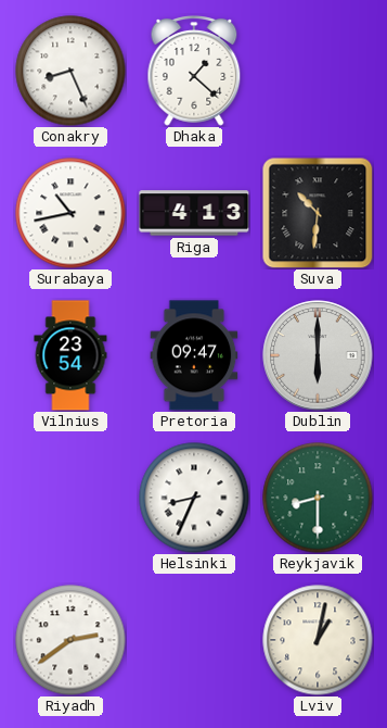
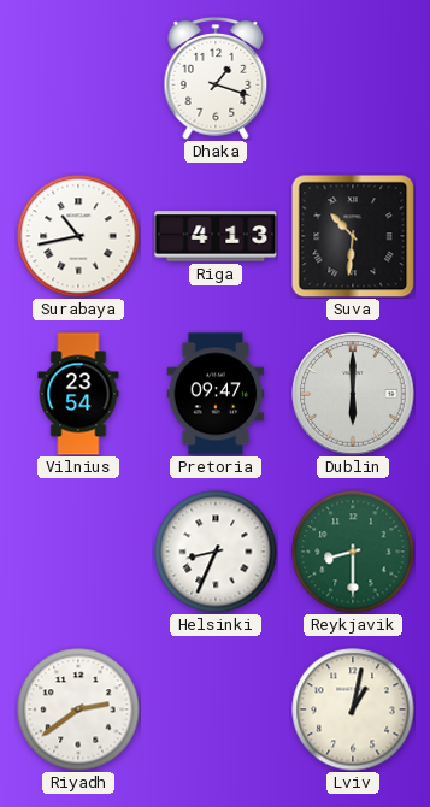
Conakry: 8:26 -> none
Dhaka: 1:22 -> 1:18
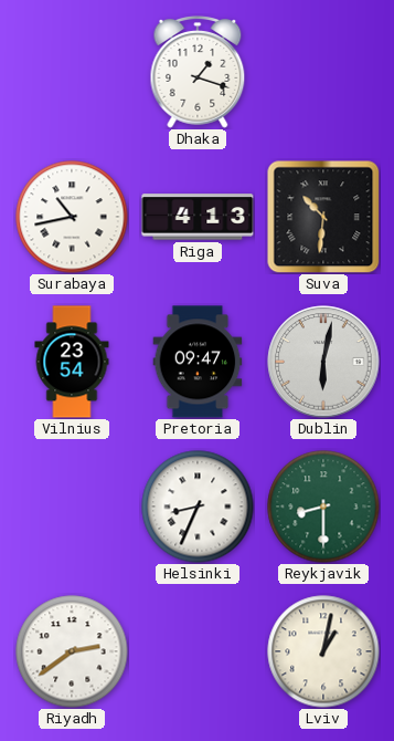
Dublin: 6:00 -> 6:02
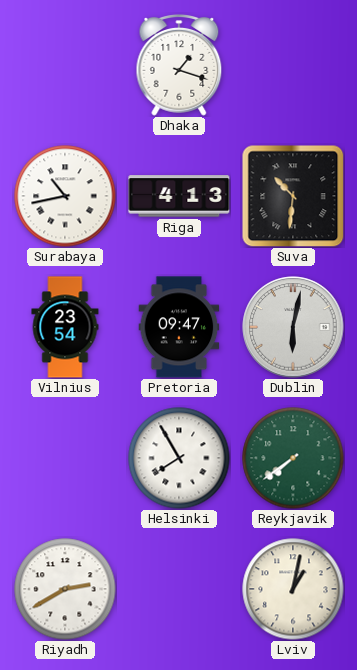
Helsinki: 8:34 -> 7:55
Reykjavik: 8:30 -> 7:39
Riyadh: 2:39 -> 2:40
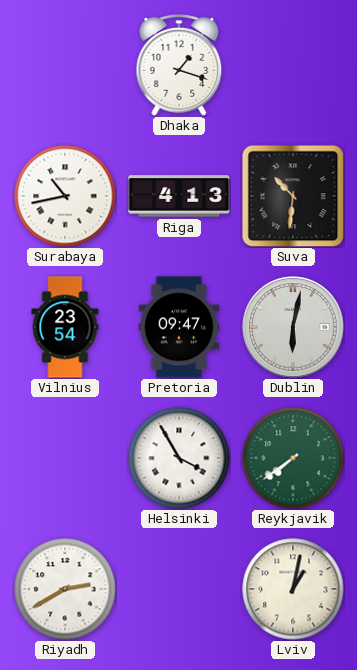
Helsinki: 7:55 -> 3:55
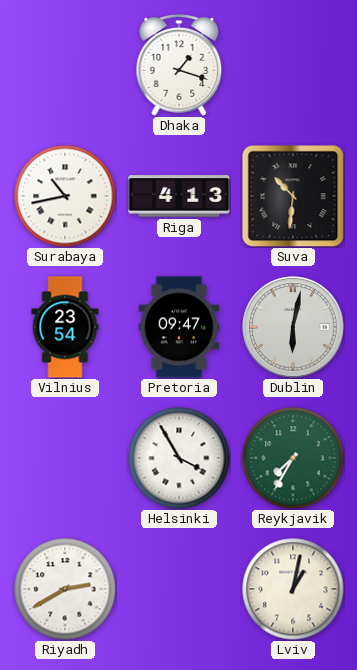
Reykjavik: 7:39 -> 7:35
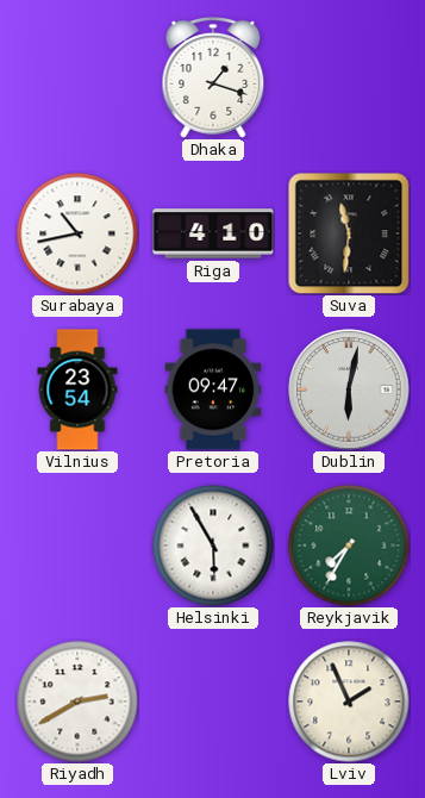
Riga: 4:13 -> 4:10
Suva: 10:31 -> 11:31
Helsinki: 3:55 -> 5:55
Lviv: 1:02 -> 1:56
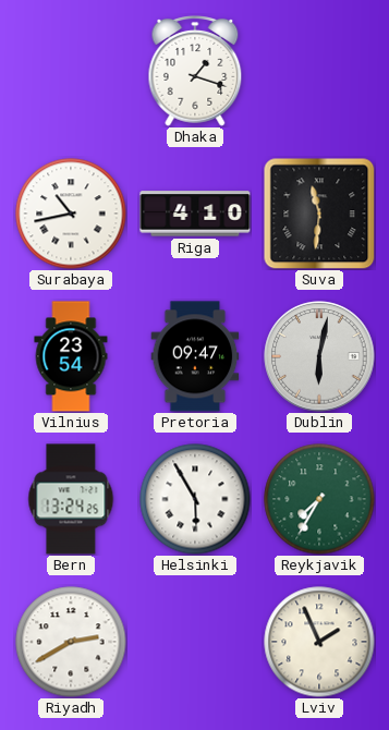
Bern: none -> 13:24
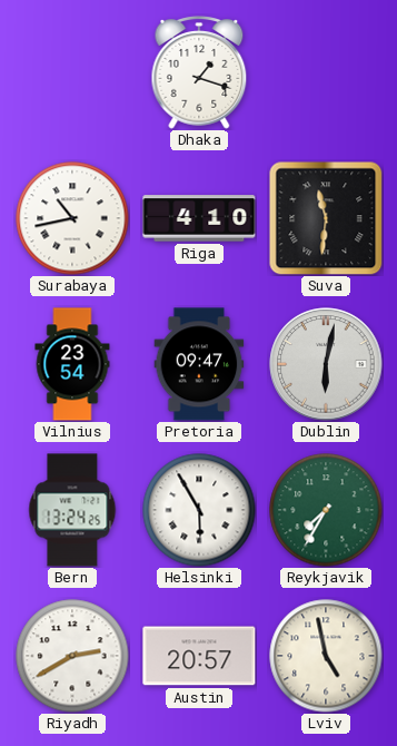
Austin: none -> 20:57
Lviv: 1:56 -> 4:58
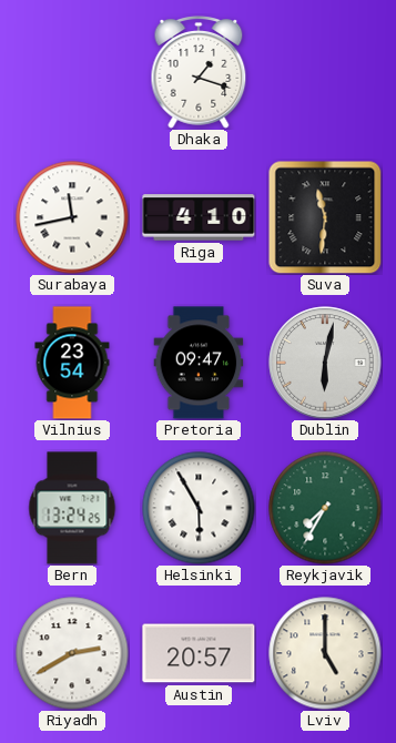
Surabaya: 10:43 -> 11:43
Lviv: 4:58 -> 5:00
